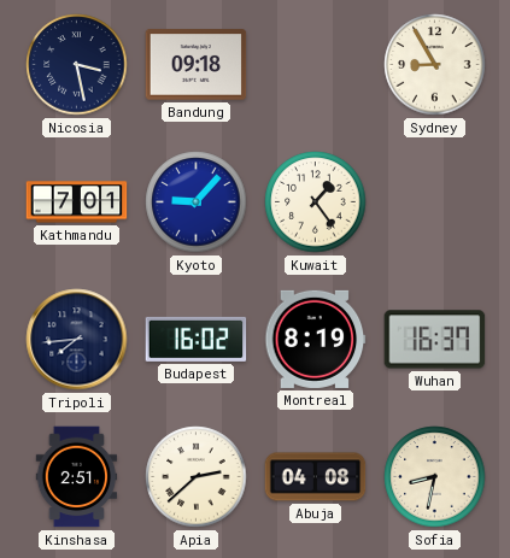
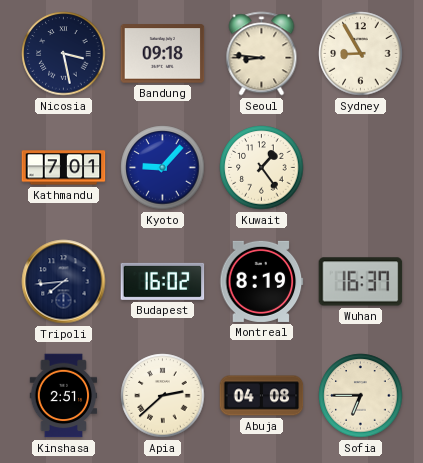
Seoul: none -> 8:46
Sofia: 8:32 -> 6:45
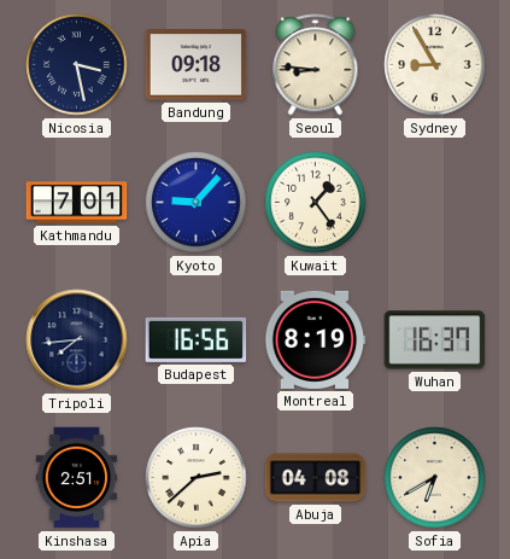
Budapest: 16:02 -> 16:56
Sofia: 6:45 -> 6:40
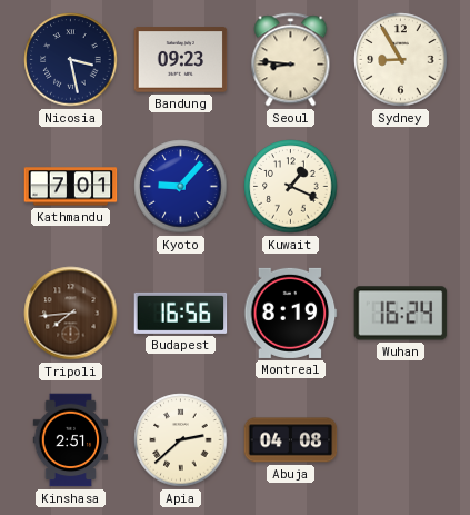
Bandung: 09:18 -> 09:23
Kuwait: 1:24 -> 1:19
Tripoli dial: navy -> brown
Wuhan: 16:37 -> 16:24
Sofia: 6:40 -> none
